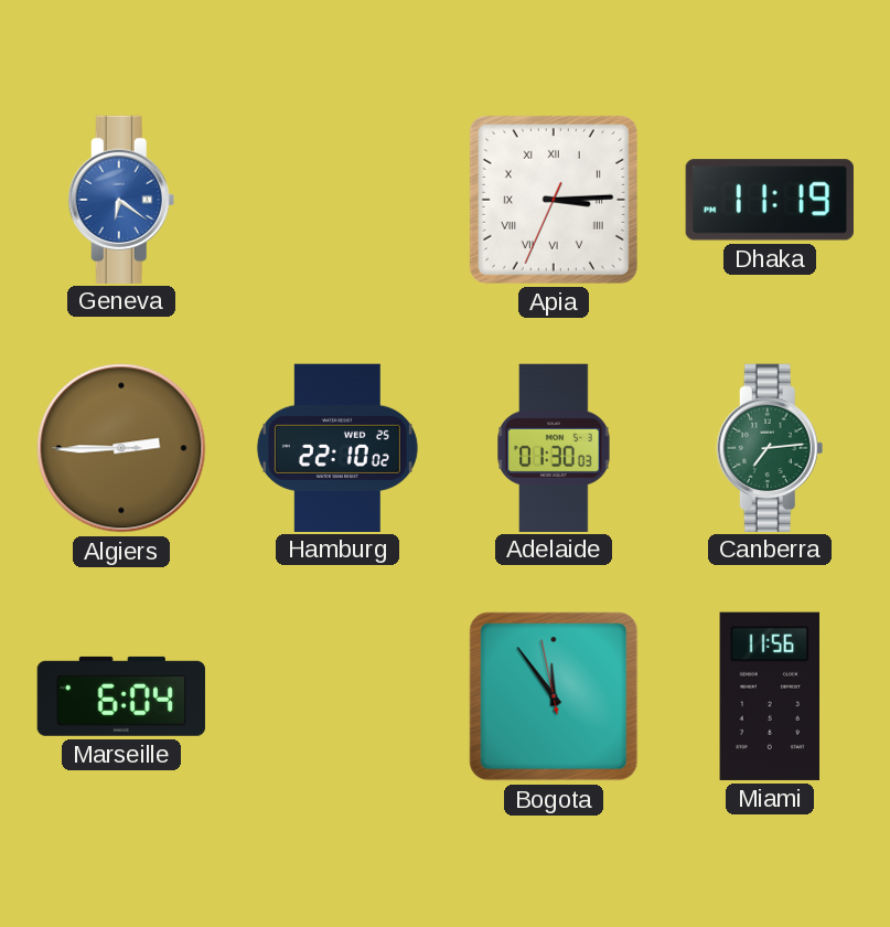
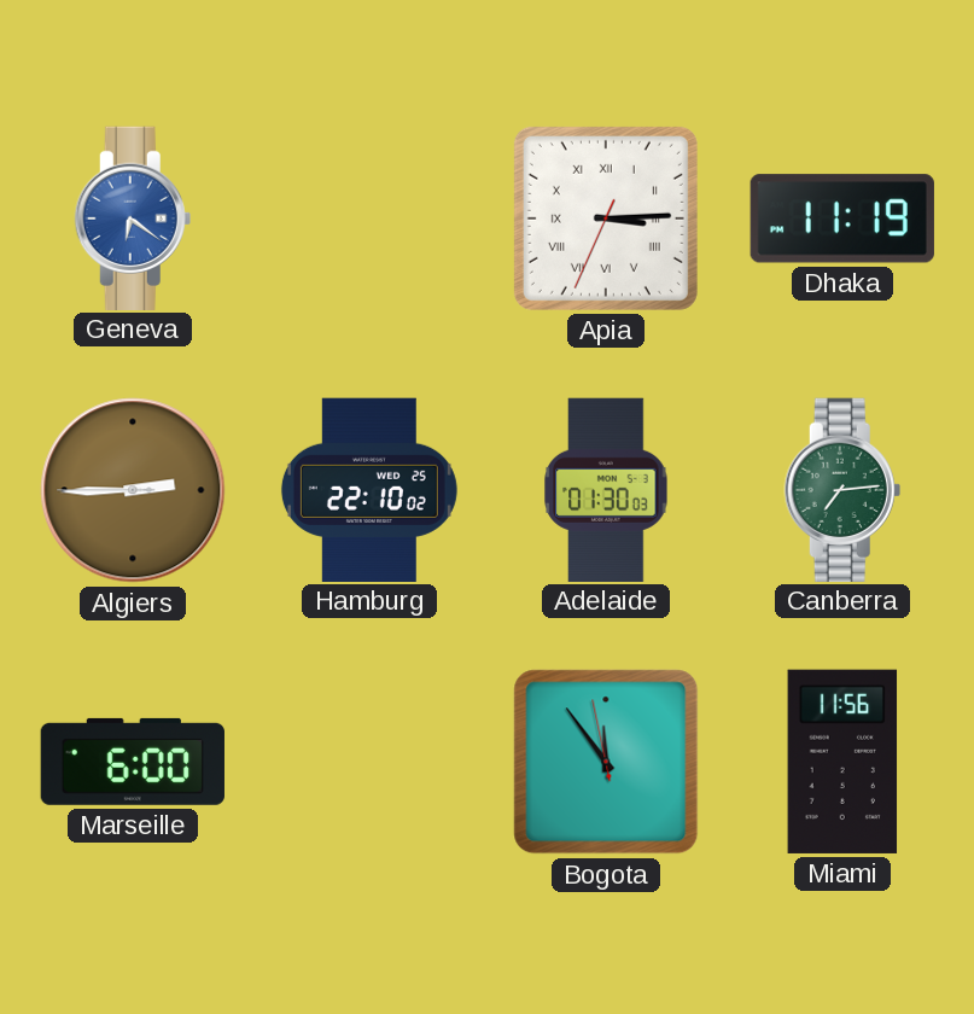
Marseille: 6:04 -> 6:00
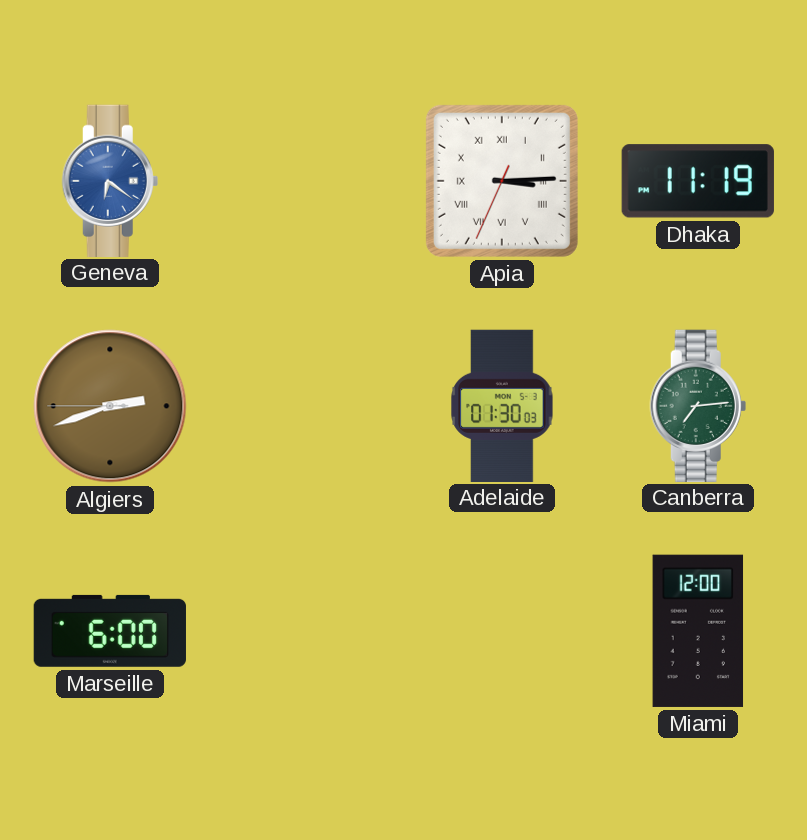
Algiers: 2:44 -> 2:41
Hamburg: 22:10 -> none
Bogota: 11:53 -> none
Miami: 11:56 -> 12:00
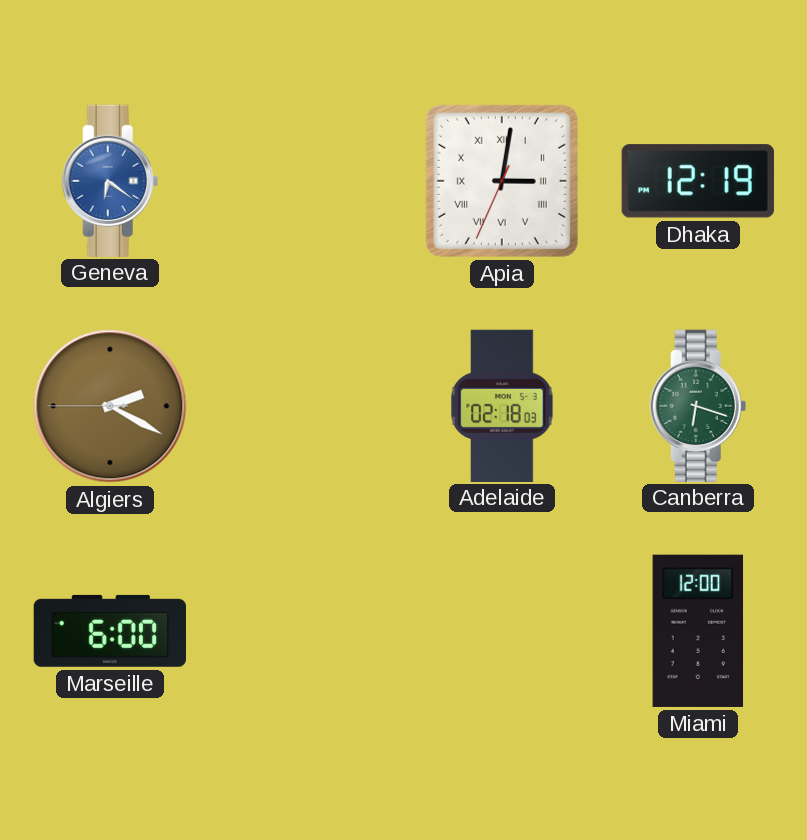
Apia: 3:14 -> 3:01
Dhaka: 11:19 -> 12:19
Algiers: 2:41 -> 2:19
Adelaide: 01:30 -> 02:18
Canberra: 7:14 -> 6:18
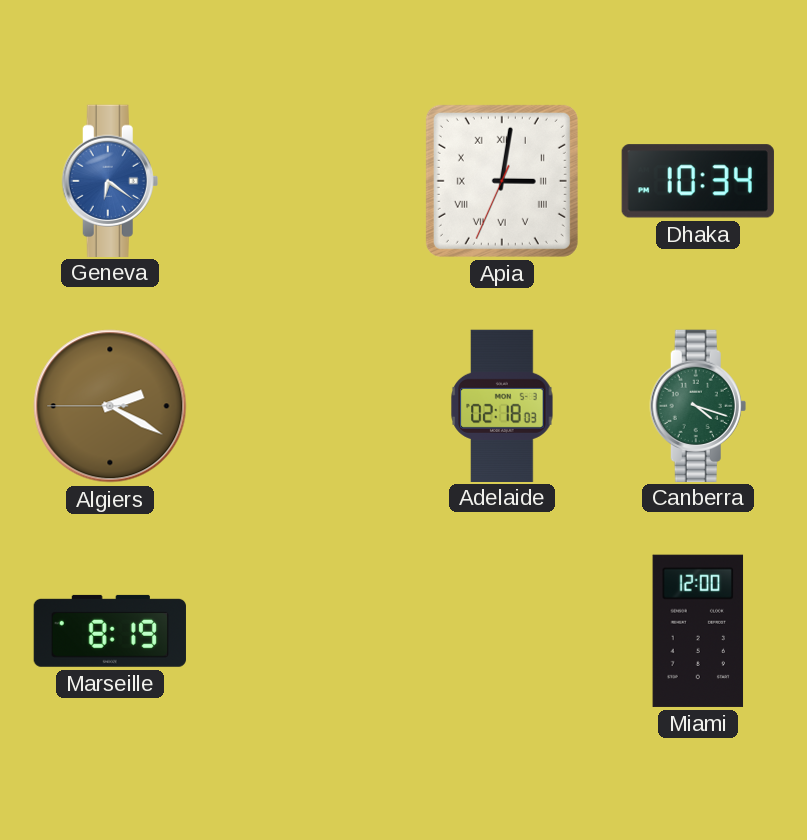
Dhaka: 12:19 -> 10:34
Canberra: 6:18 -> 4:18
Marseille: 6:00 -> 8:19
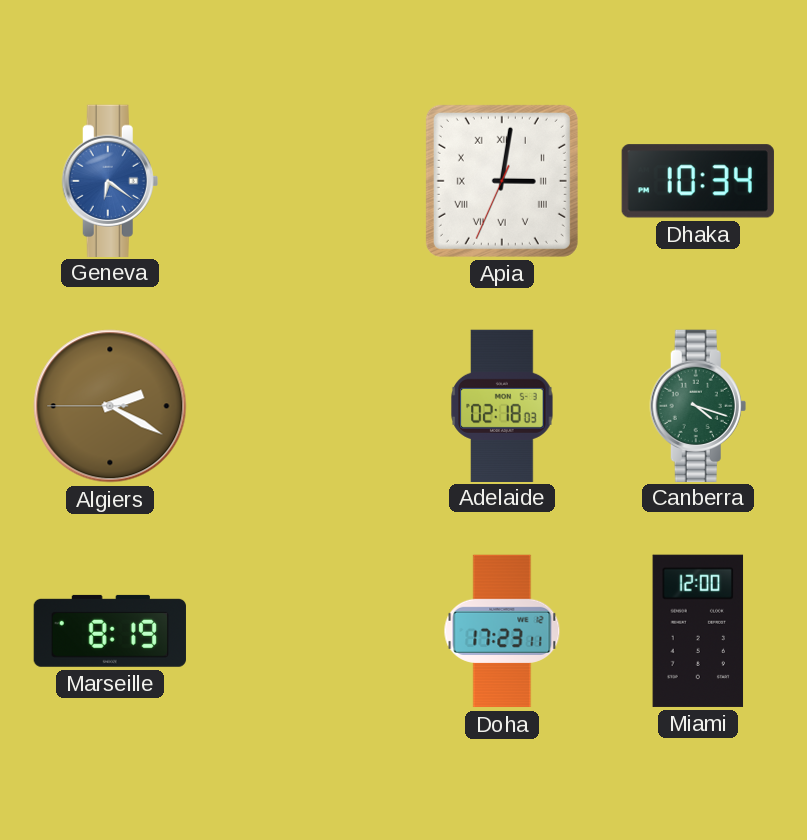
Doha: none -> 17:23
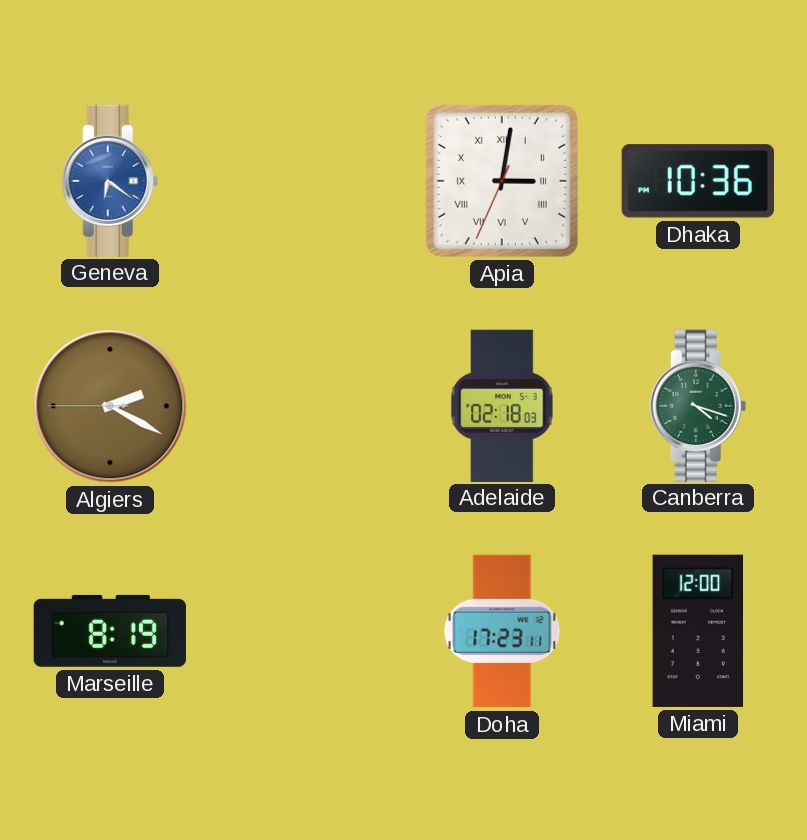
Dhaka: 10:34 -> 10:36
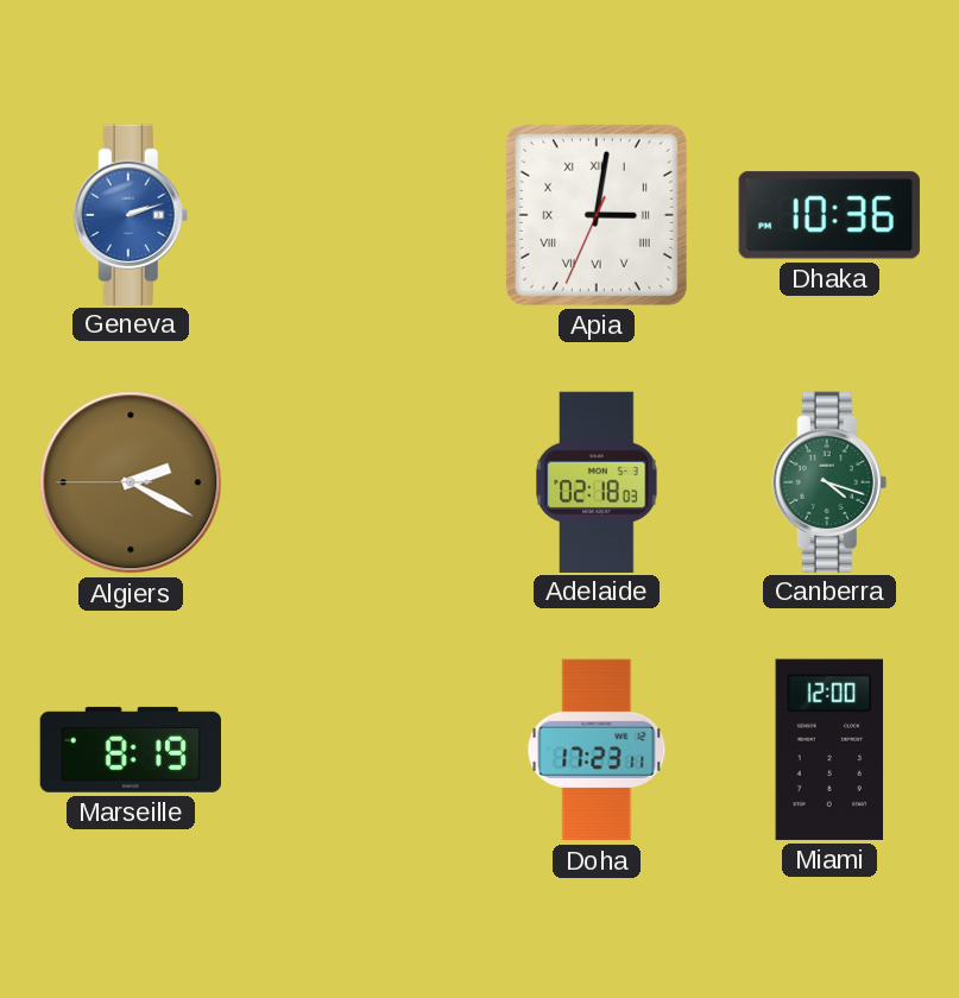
Geneva: 6:21 -> 2:12
